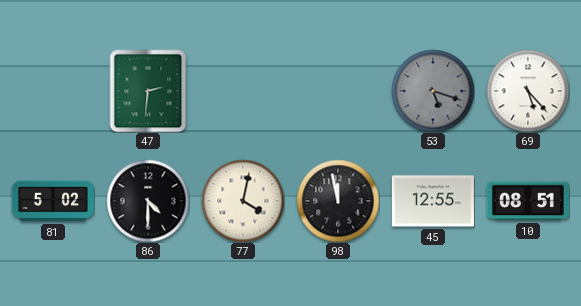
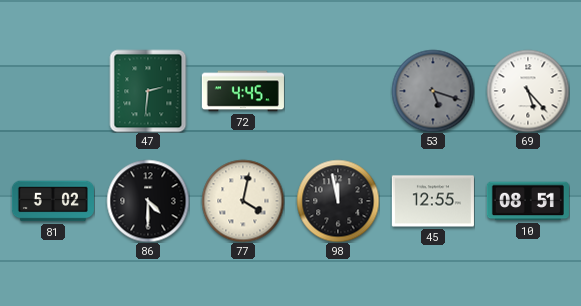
72: none -> 4:45
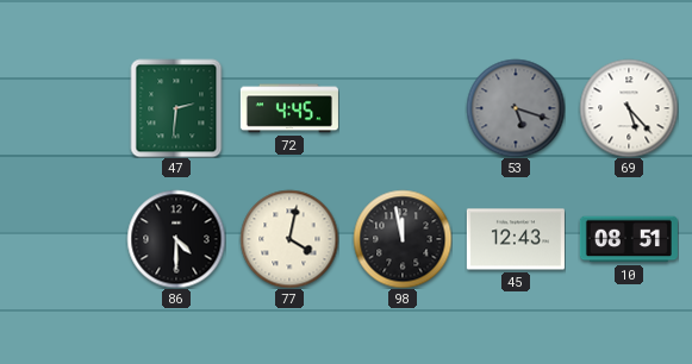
81: 5:02 -> none
45: 12:55 -> 12:43
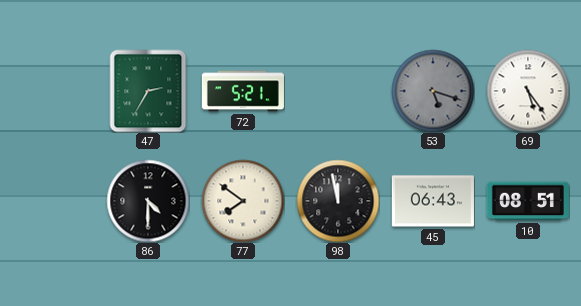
47: 2:31 -> 2:35
72: 4:45 -> 5:21
69: 5:23 -> 5:24
77: 4:02 -> 7:51
45: 12:43 -> 06:43
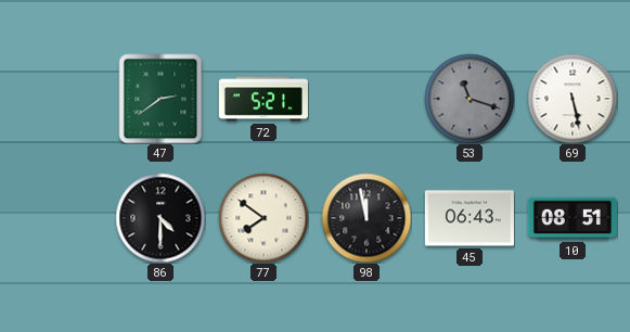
47: 2:35 -> 2:39
53: 5:18 -> 11:18
69: 5:24 -> 5:28
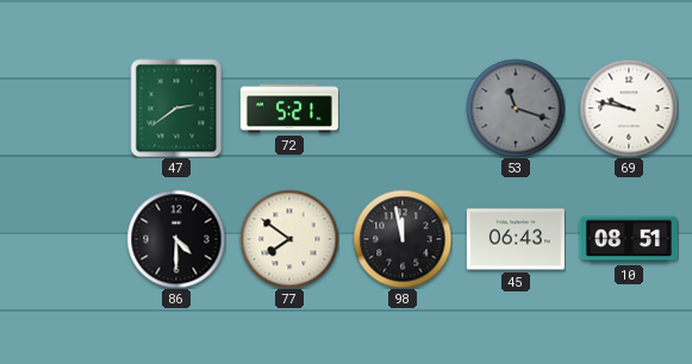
69: 5:28 -> 9:47
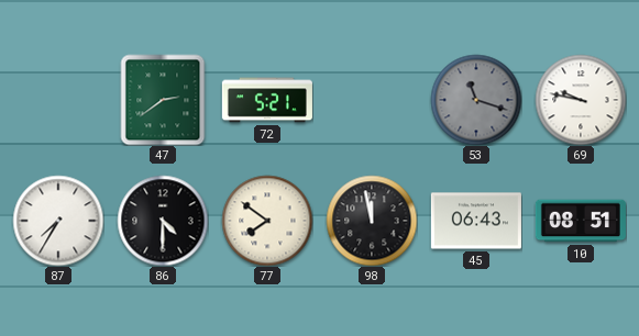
87: none -> 7:35
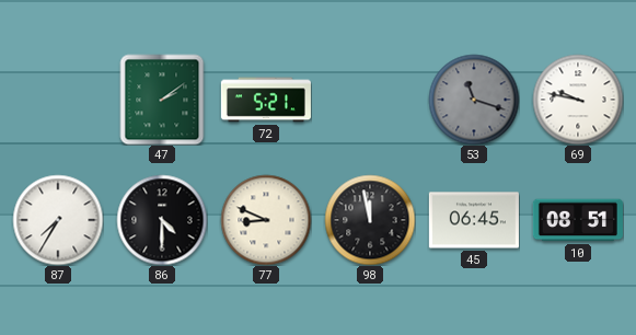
47: 2:39 -> 2:09
77: 7:51 -> 8:49
45: 06:43 -> 06:45
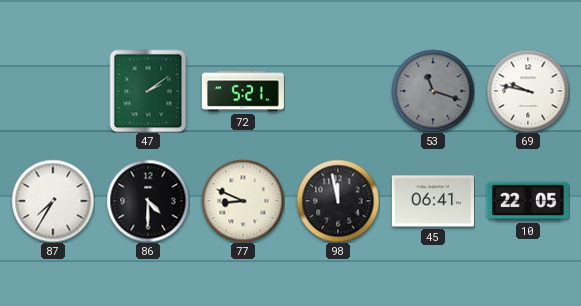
45: 06:45 -> 06:41
10: 08:51 -> 22:05
